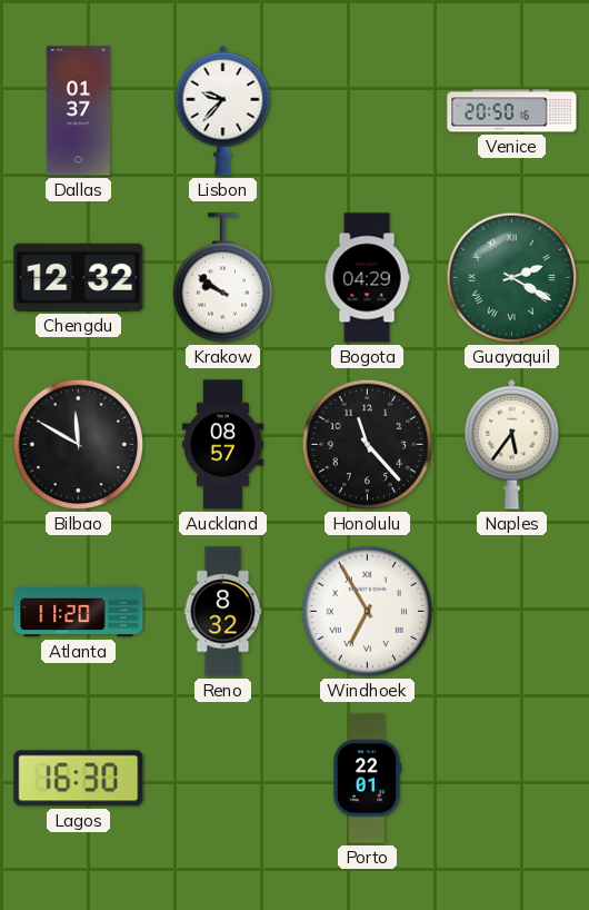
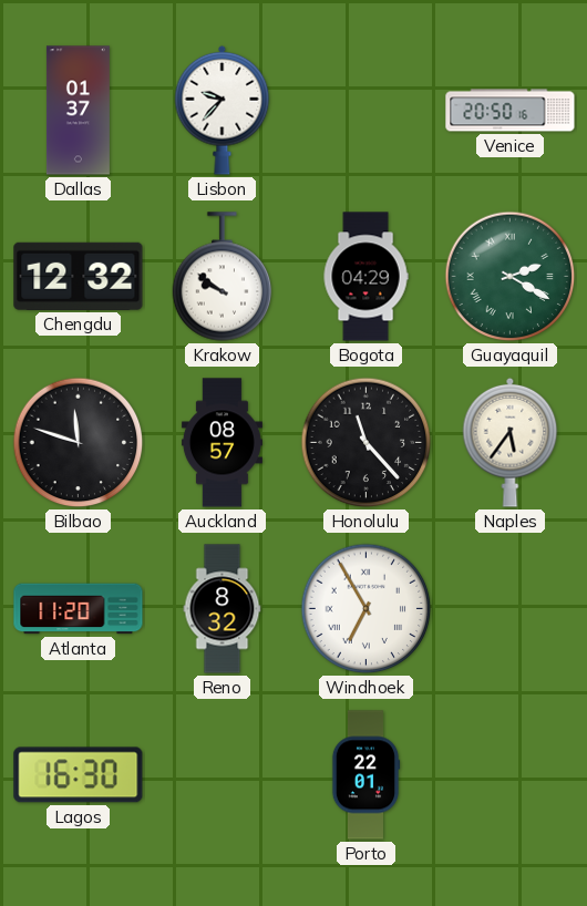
Bilbao: 11:50 -> 11:48
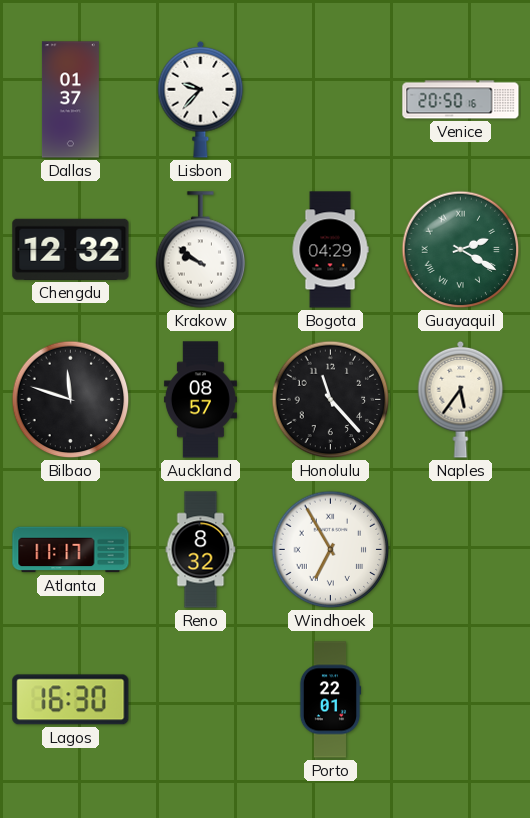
Atlanta: 11:20 -> 11:17
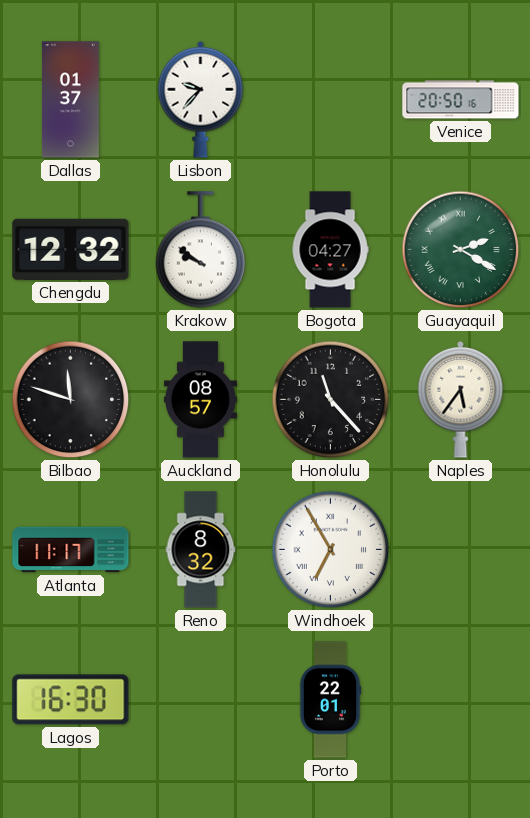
Bogota: 04:29 -> 04:27
